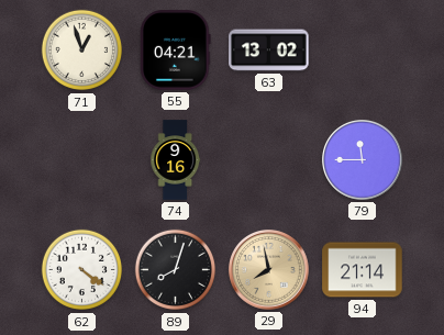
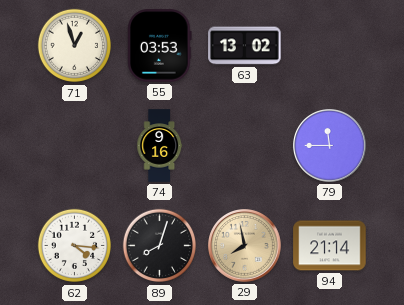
55: 04:21 -> 03:53
62: 4:21 -> 4:16
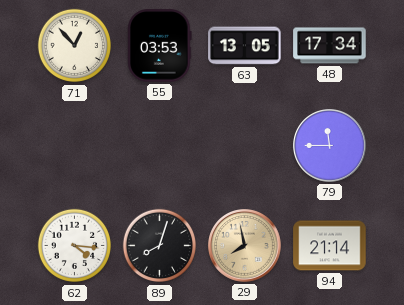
71: 12:57 -> 12:53
63: 13:02 -> 13:05
48: none -> 17:34
74: 9:16 -> none
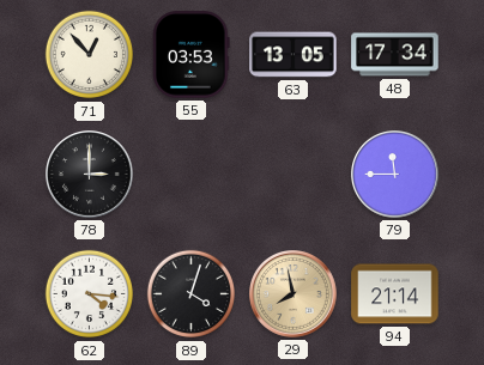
78: none -> 3:00
89: 8:03 -> 4:03
